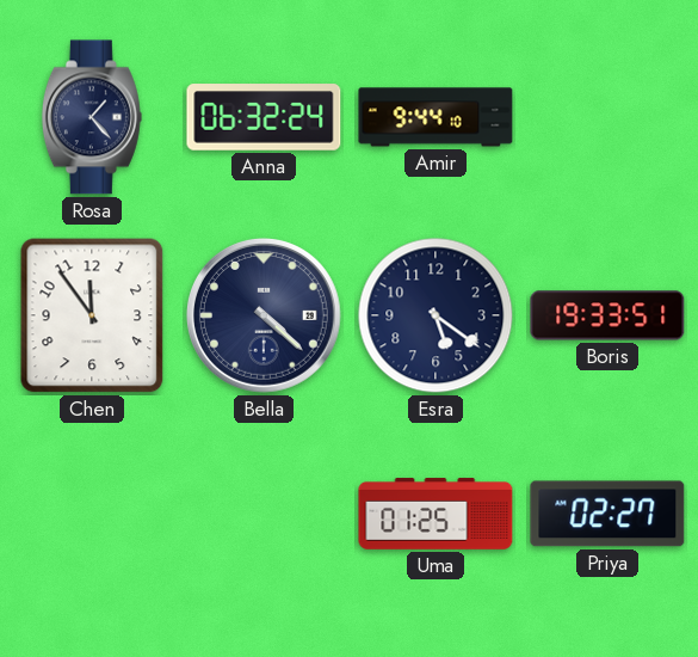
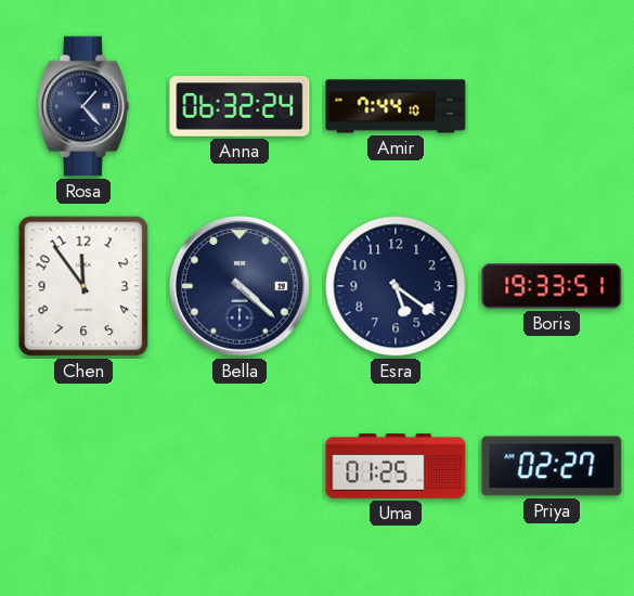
Amir: 9:44 -> 7:44
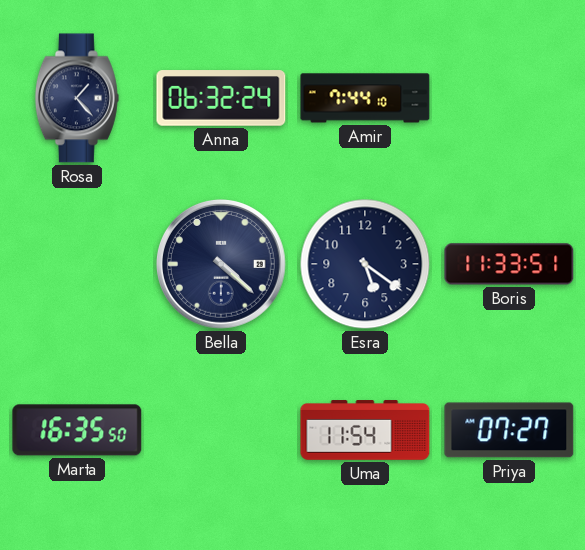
Chen: 11:54 -> none
Boris: 19:33 -> 11:33
Marta: none -> 16:35
Uma: 01:25 -> 11:54
Priya: 02:27 -> 07:27
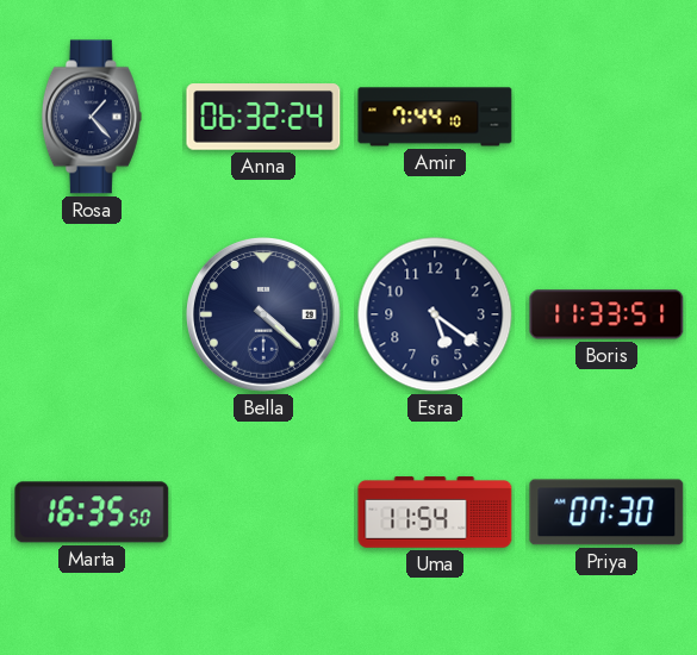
Priya: 07:27 -> 07:30
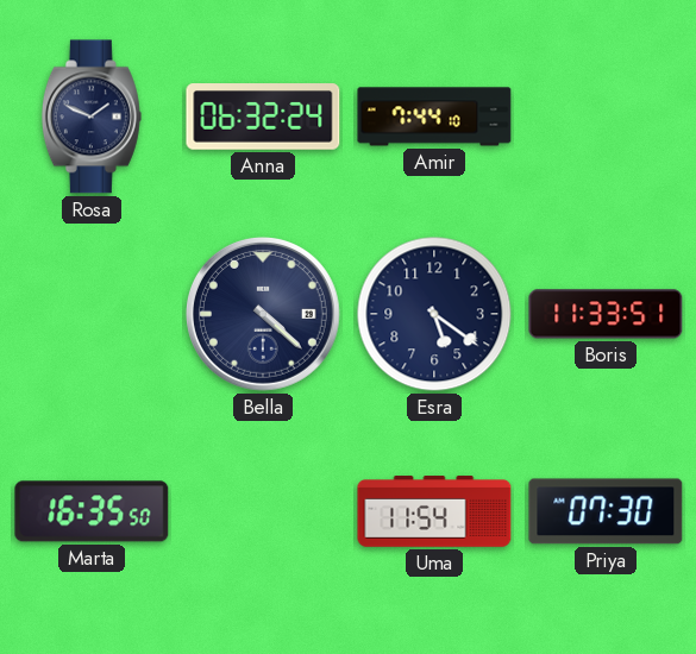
Rosa: 1:23 -> 1:49
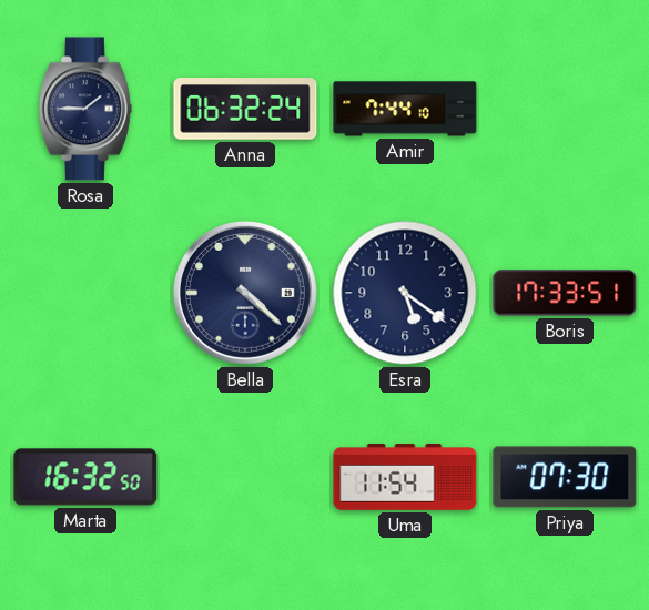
Rosa: 1:49 -> 1:45
Boris: 11:33 -> 17:33
Marta: 16:35 -> 16:32
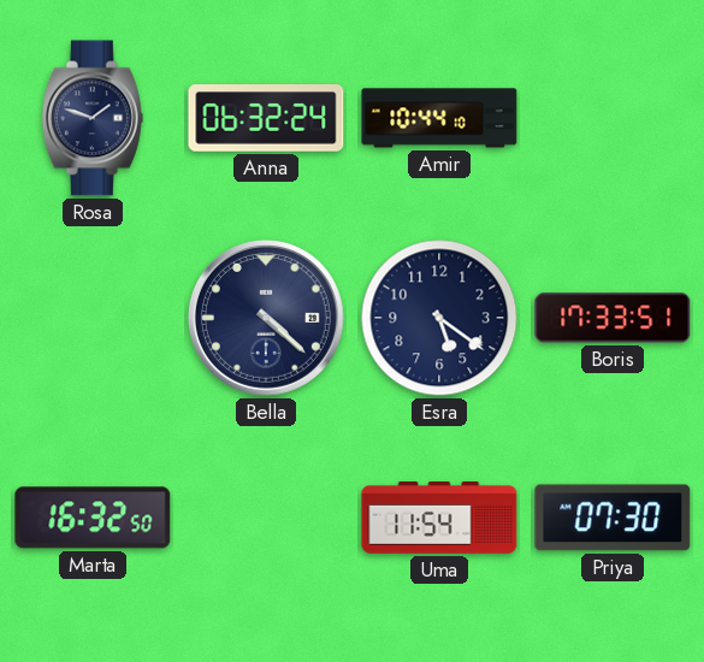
Rosa: 1:45 -> 1:48
Amir: 7:44 -> 10:44
